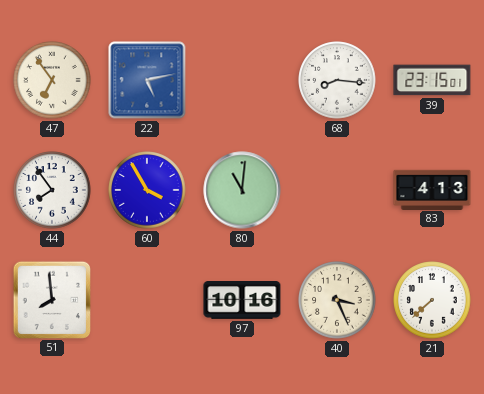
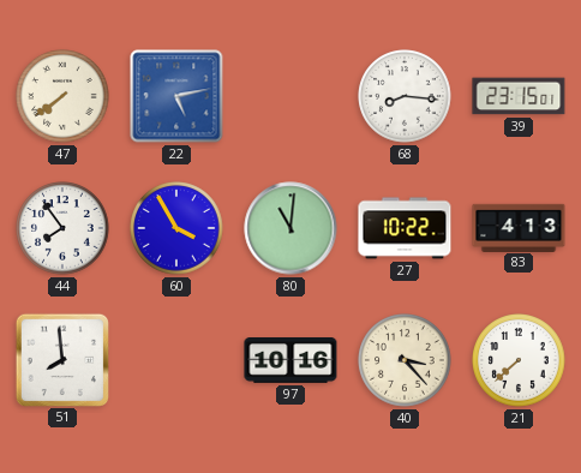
47: 6:54 -> 7:39
27: none -> 10:22
40: 3:26 -> 3:23
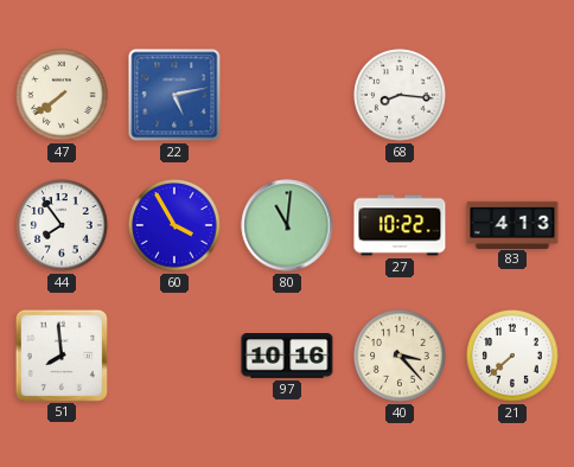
39: 23:15 -> none
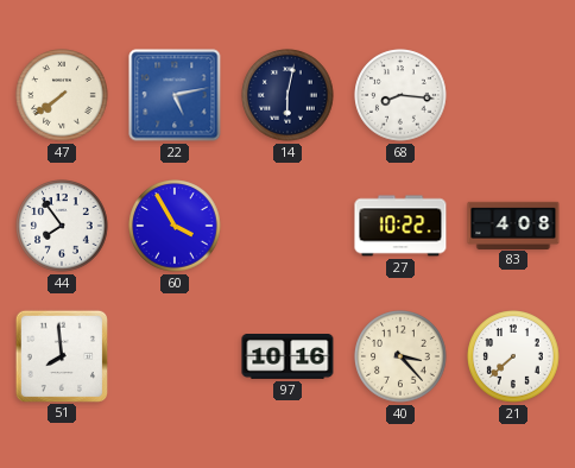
14: none -> 6:02
80: 11:01 -> none
83: 4:13 -> 4:08
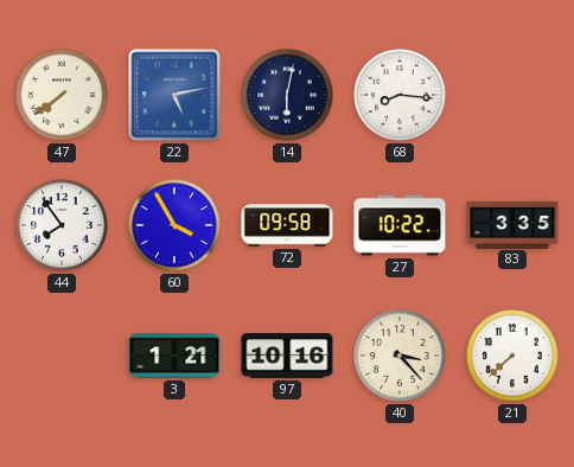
72: none -> 09:58
83: 4:08 -> 3:35
51: 7:59 -> none
3: none -> 1:21
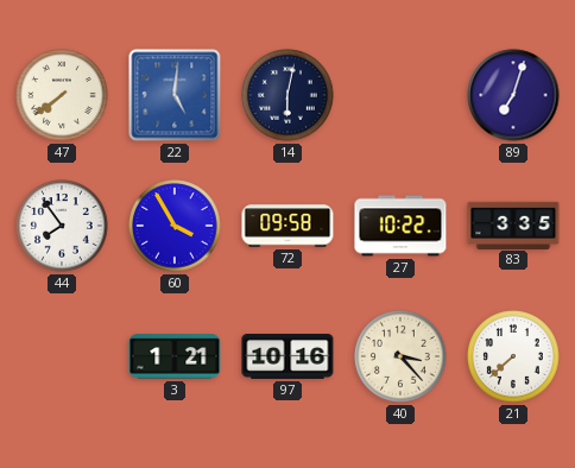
22: 5:13 -> 5:01
68: 8:16 -> none
89: none -> 7:03
